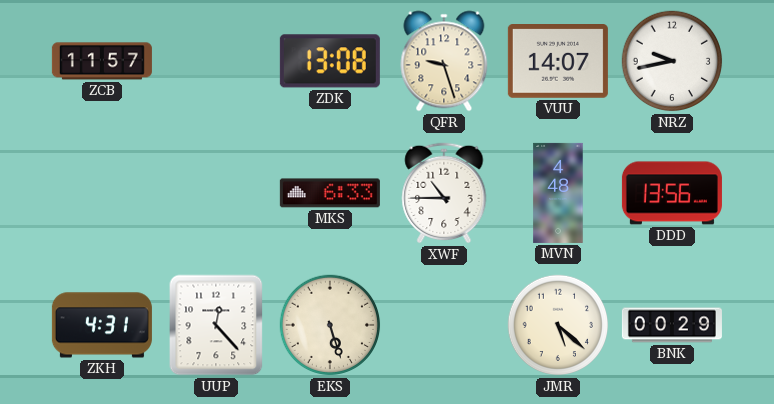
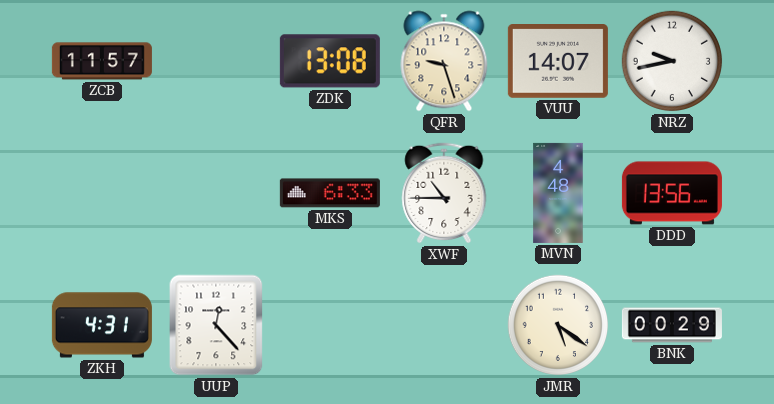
EKS: 5:27 -> none
JMR: 5:22 -> 5:21
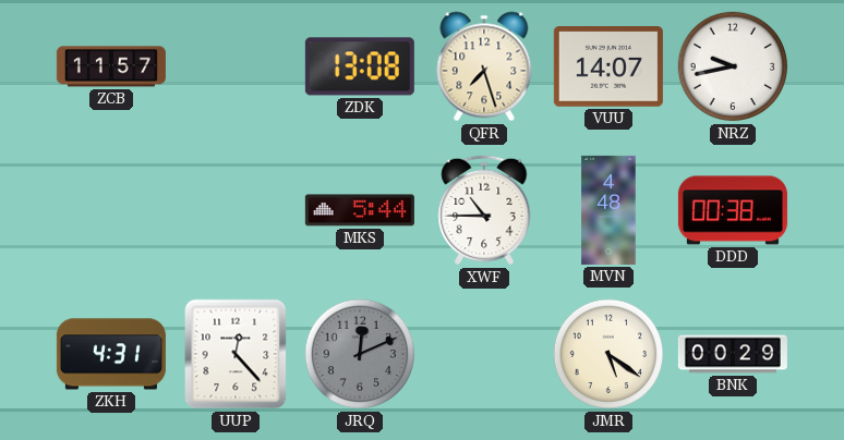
QFR: 9:27 -> 7:27
MKS: 6:33 -> 5:44
DDD: 13:56 -> 00:38
JRQ: none -> 12:11
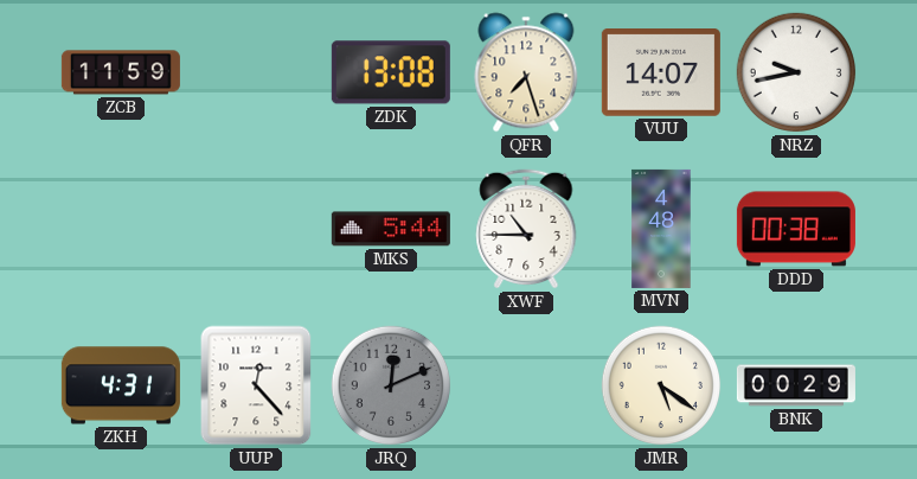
ZCB: 11:57 -> 11:59
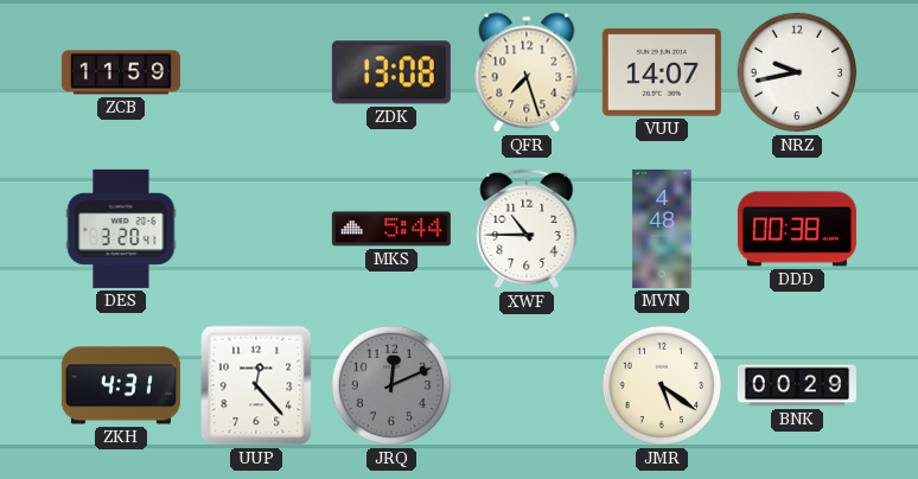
DES: none -> 3:20
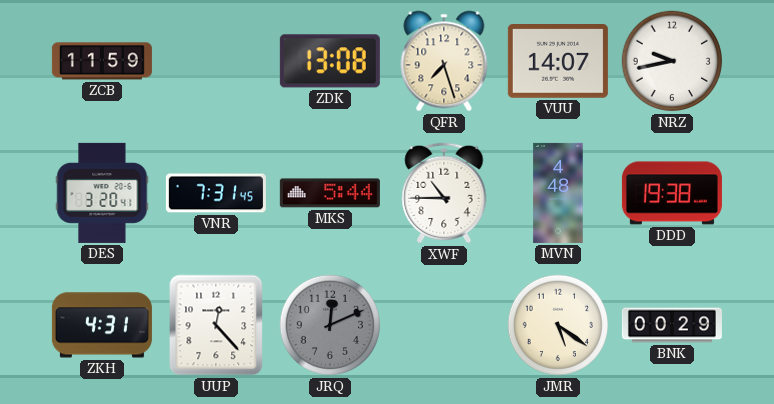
VNR: none -> 7:31
DDD: 00:38 -> 19:38
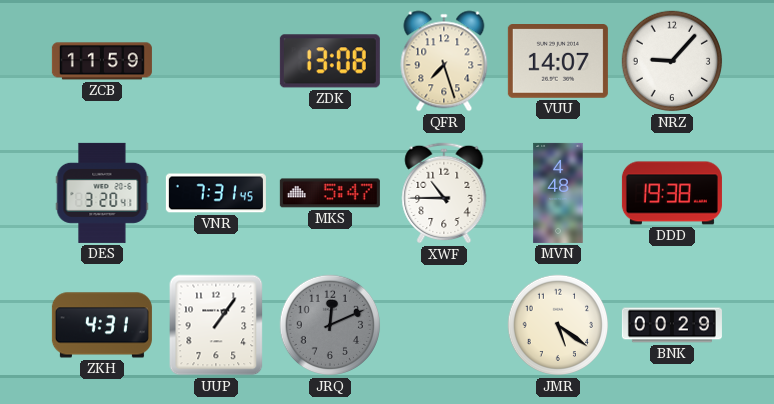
NRZ: 9:43 -> 9:07
MKS: 5:44 -> 5:47
UUP: 12:23 -> 1:06
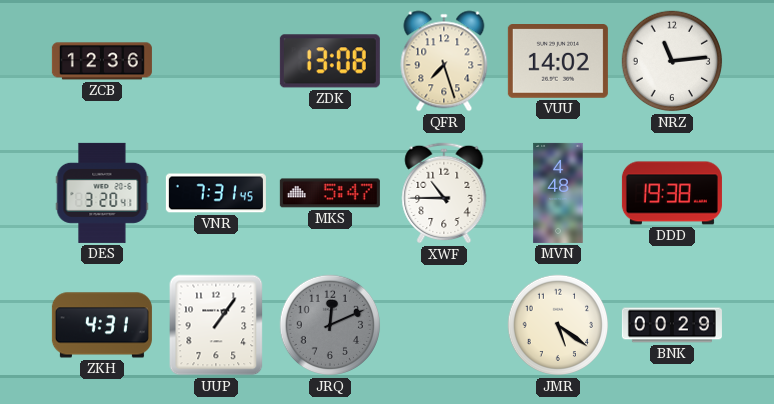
ZCB: 11:59 -> 12:36
VUU: 14:07 -> 14:02
NRZ: 9:07 -> 11:14
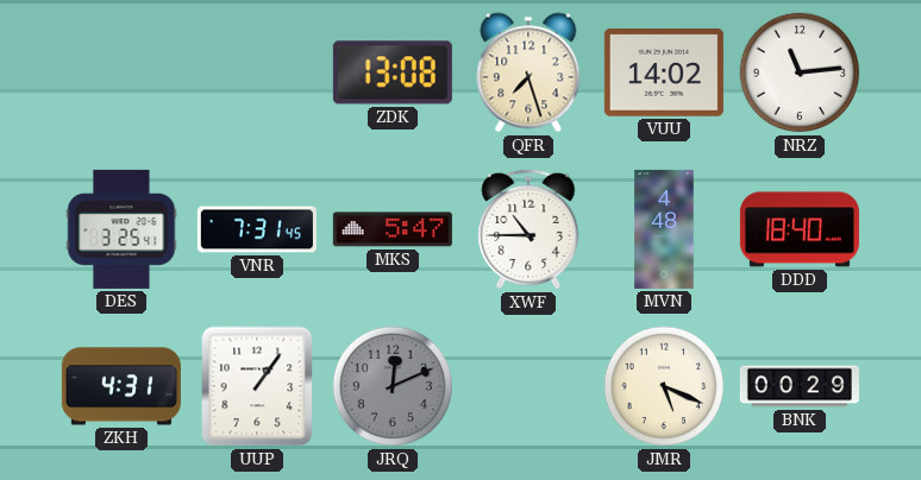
ZCB: 12:36 -> none
DES: 3:20 -> 3:25
DDD: 19:38 -> 18:40
JMR: 5:21 -> 5:19
